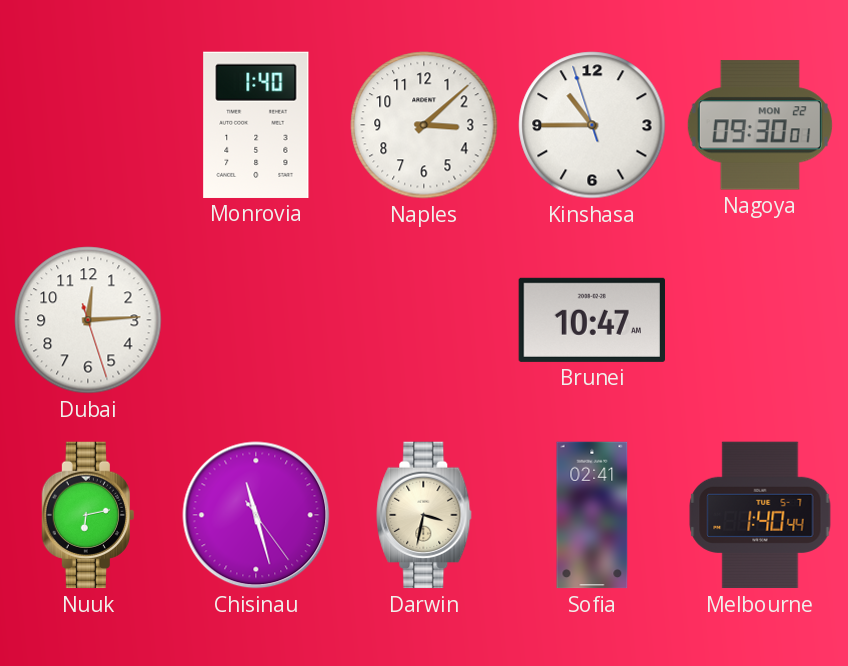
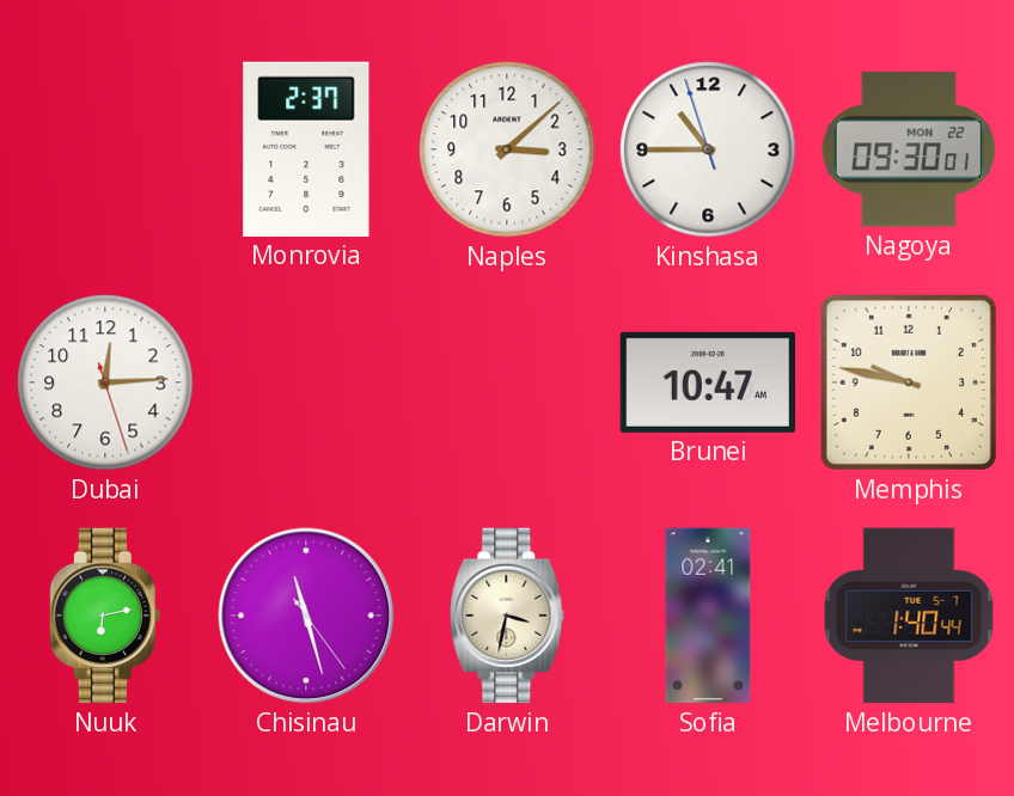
Monrovia: 1:40 -> 2:37
Memphis: none -> 9:47
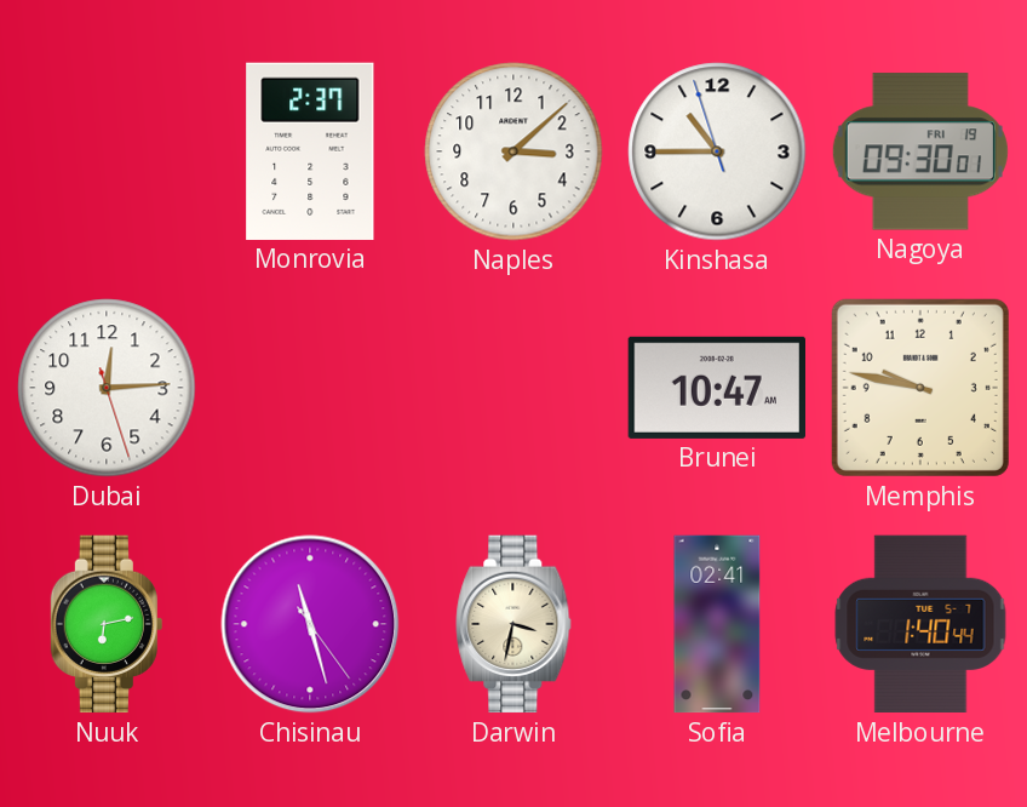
Nagoya date: MON 22 -> FRI 19
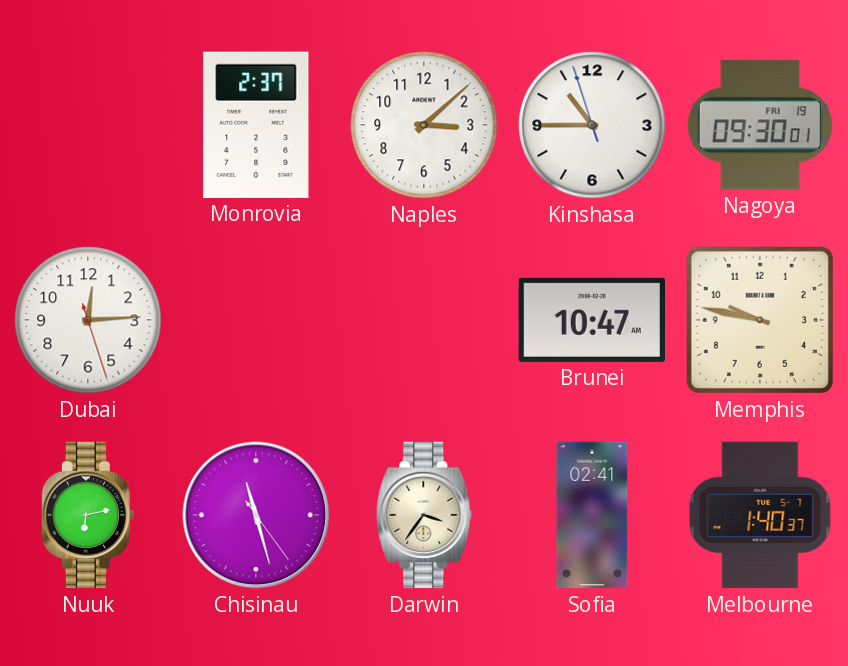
Darwin: 3:32 -> 3:36
Melbourne: 1:40:44 -> 1:40:37
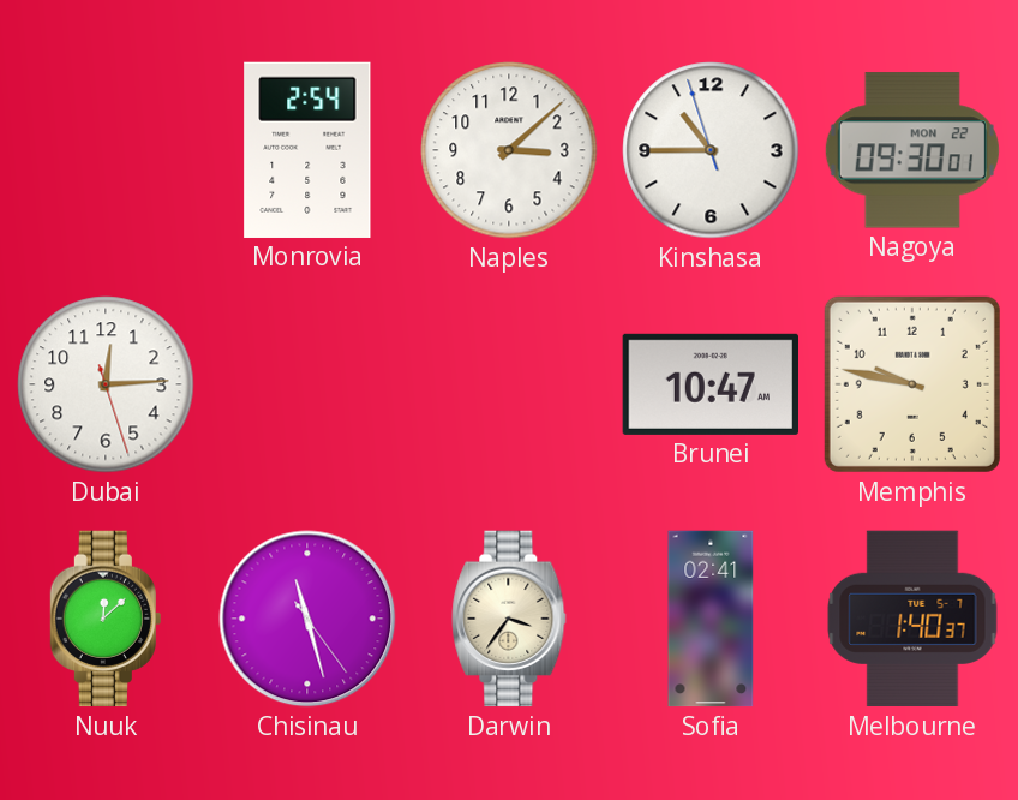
Monrovia: 2:37 -> 2:54
Nagoya date: FRI 19 -> MON 22
Nuuk: 6:13 -> 12:08
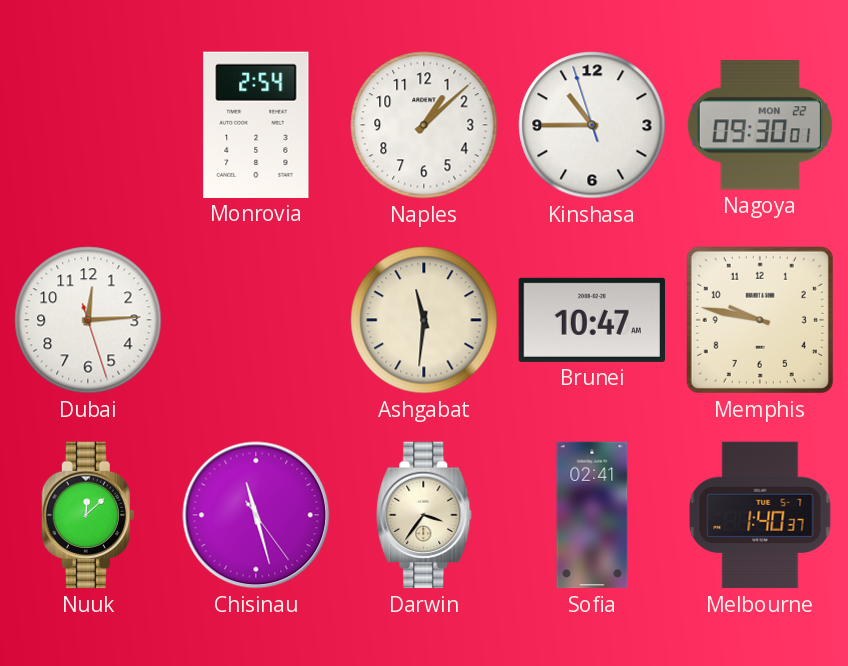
Naples: 3:08 -> 1:08
Ashgabat: none -> 11:31
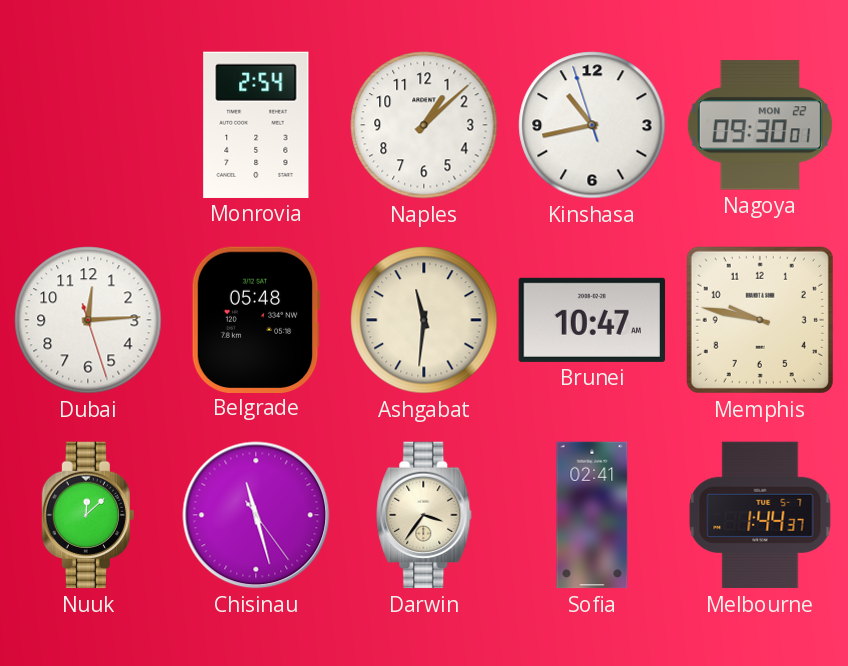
Kinshasa: 10:44 -> 10:42
Belgrade: none -> 05:48
Melbourne: 1:40 -> 1:44
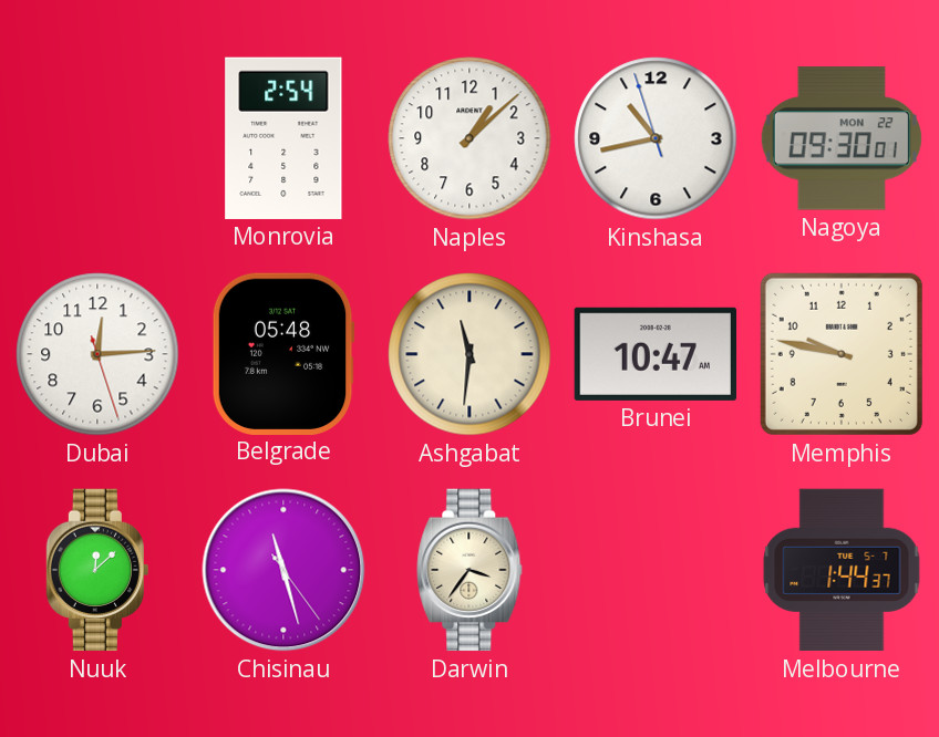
Sofia: 02:41 -> none
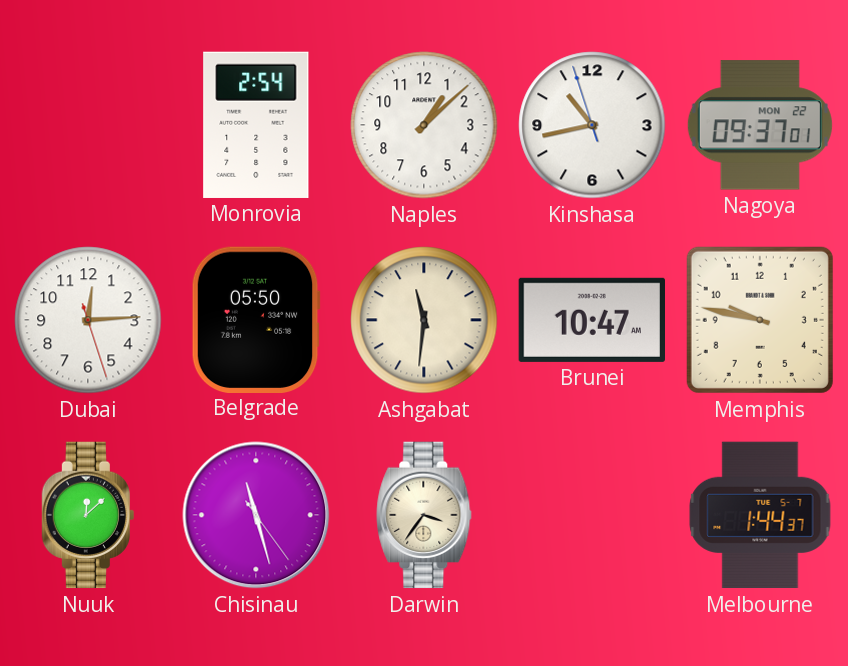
Nagoya: 09:30 -> 09:37
Belgrade: 05:48 -> 05:50
